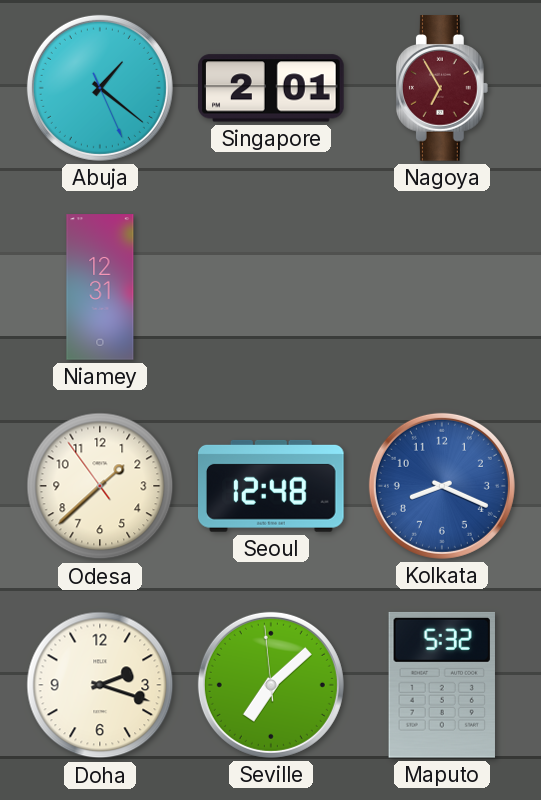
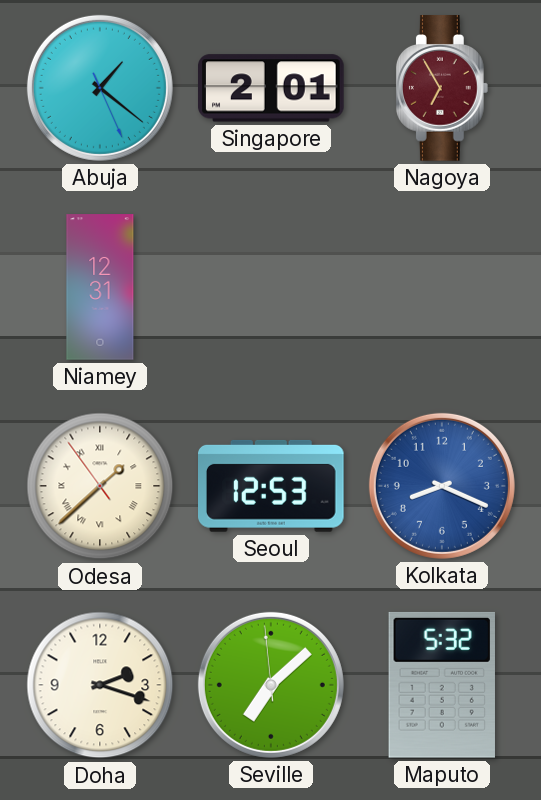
Odesa numerals: Arabic -> Roman
Seoul: 12:48 -> 12:53
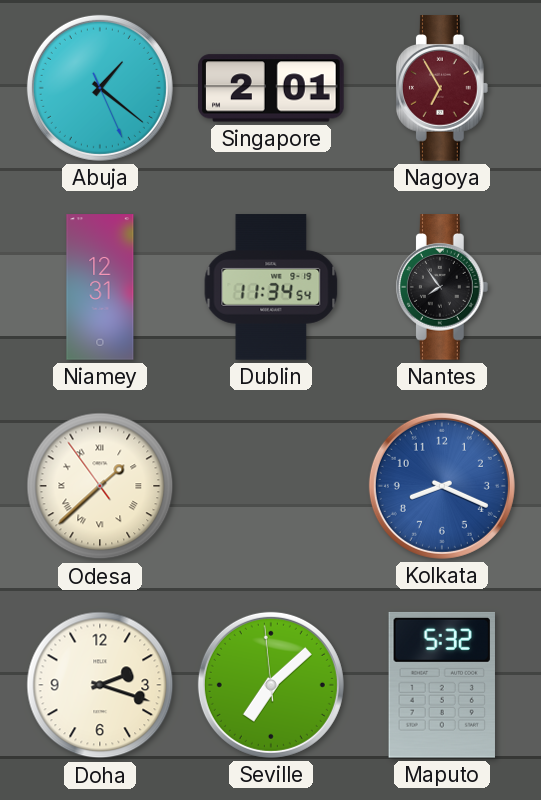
Dublin: none -> 11:34
Nantes: none -> 7:54
Seoul: 12:53 -> none
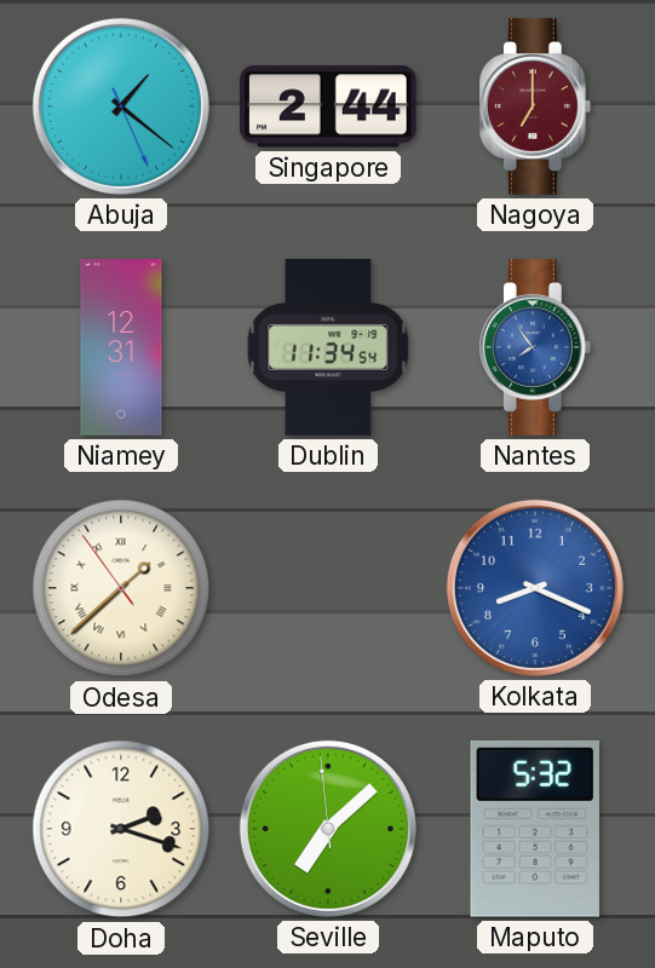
Singapore: 2:01 -> 2:44
Nagoya: 6:55 -> 7:00
Nantes dial: black -> blue
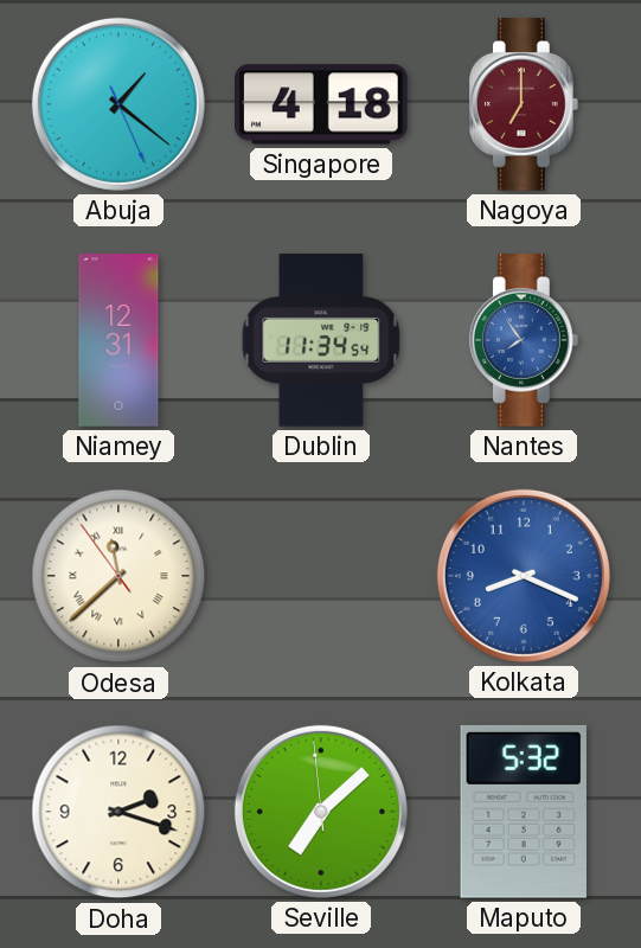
Singapore: 2:44 -> 4:18
Odesa: 1:37 -> 11:37
